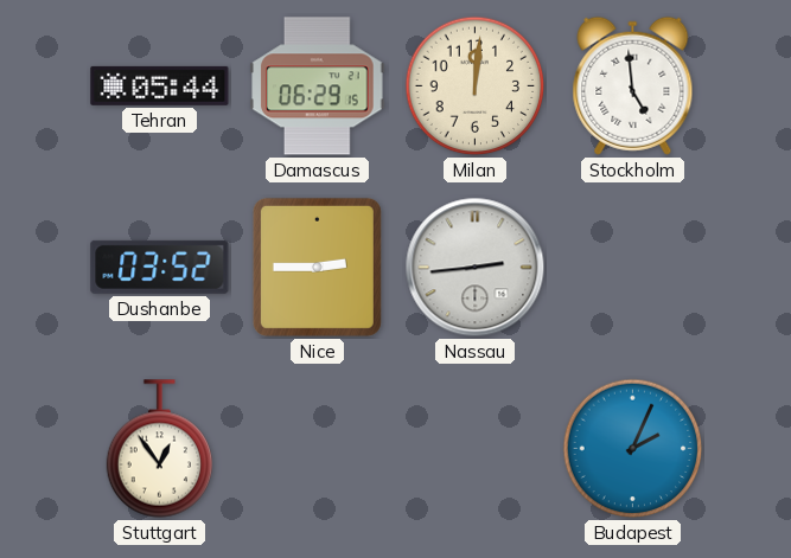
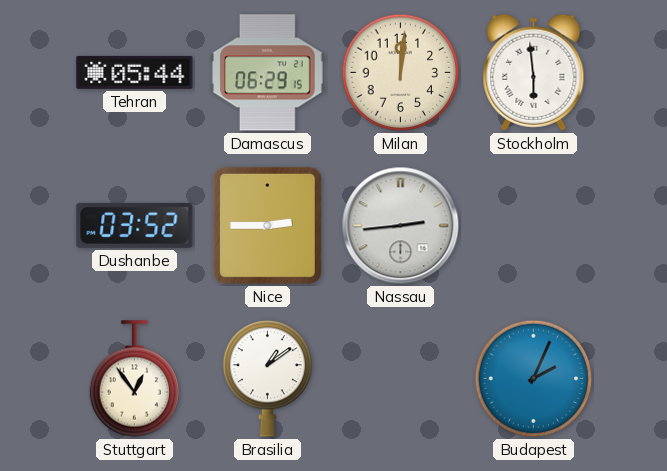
Stockholm: 4:59 -> 5:59
Brasilia: none -> 1:09
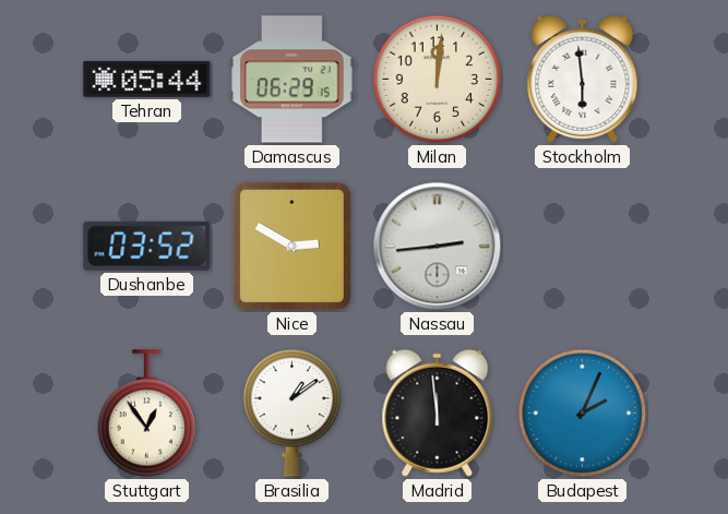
Nice: 2:45 -> 2:50
Madrid: none -> 11:59
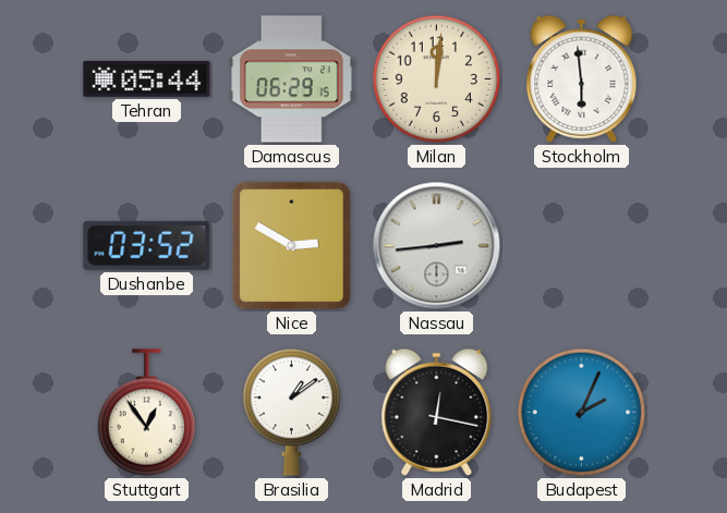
Madrid: 11:59 -> 12:17
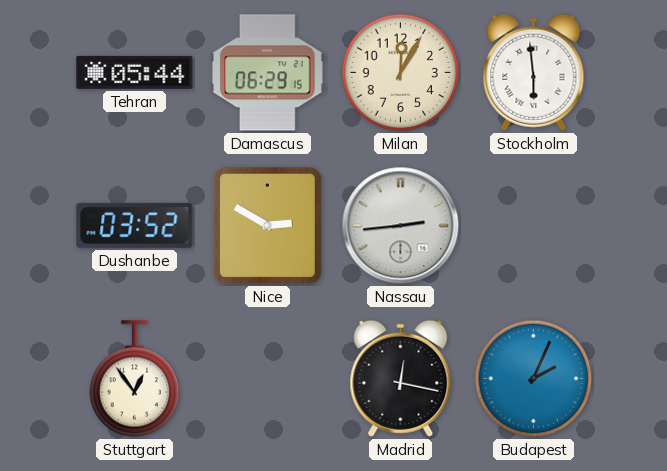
Milan: 12:01 -> 12:05
Brasilia: 1:09 -> none
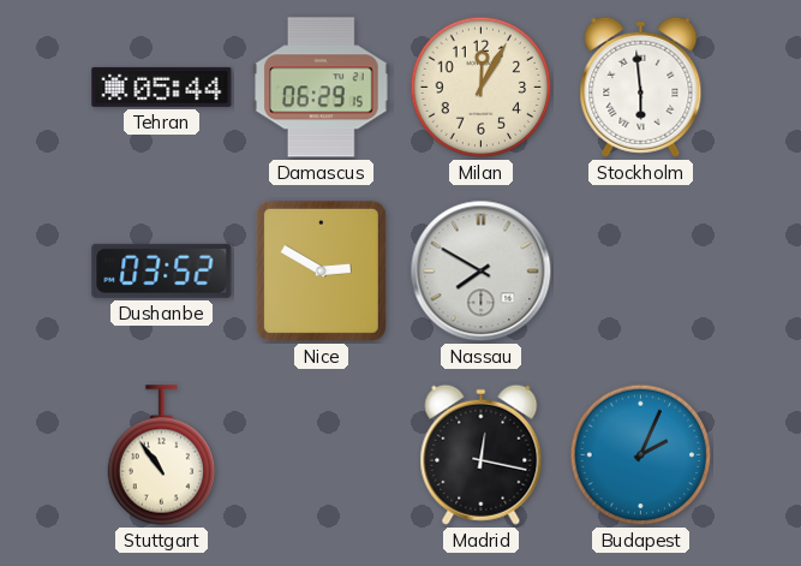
Nassau: 2:44 -> 7:50
Stuttgart: 12:54 -> 10:54
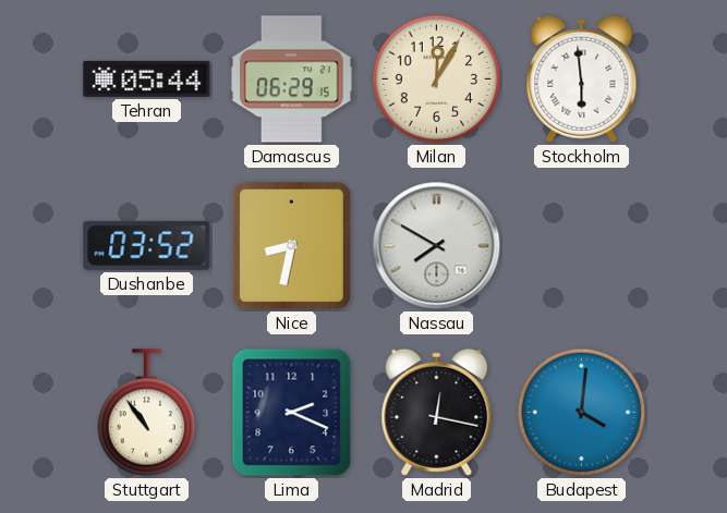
Nice: 2:50 -> 8:32
Lima: none -> 2:19
Budapest: 2:04 -> 4:01
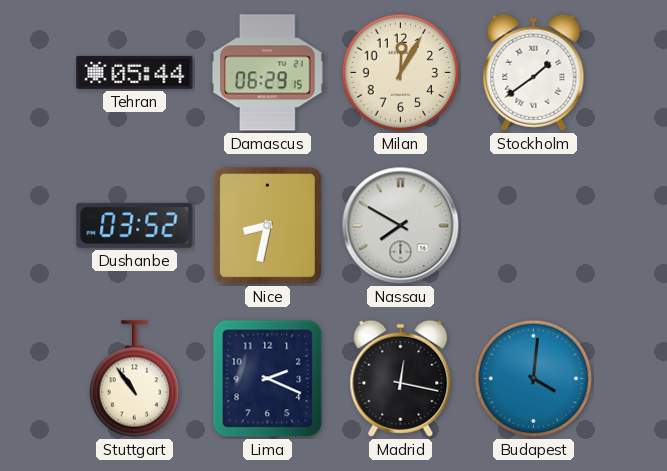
Stockholm: 5:59 -> 1:39
